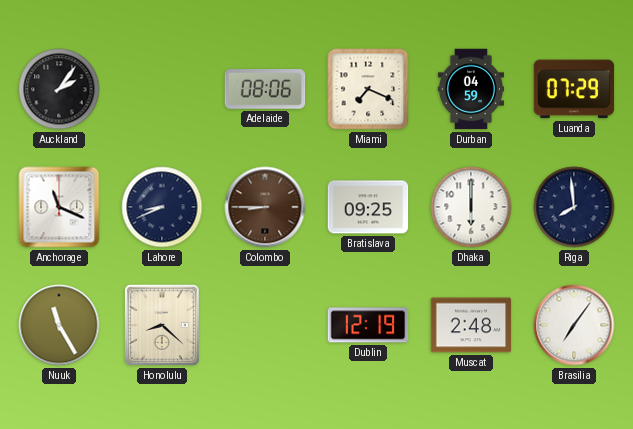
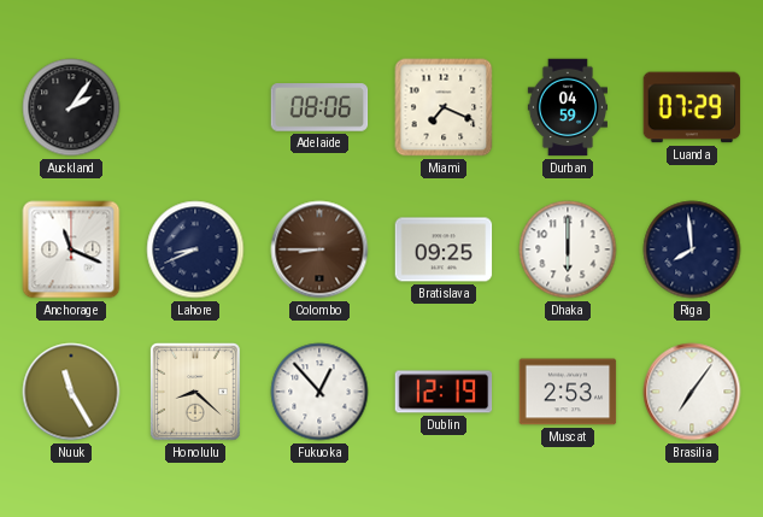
Fukuoka: none -> 12:53
Muscat: 2:48 -> 2:53
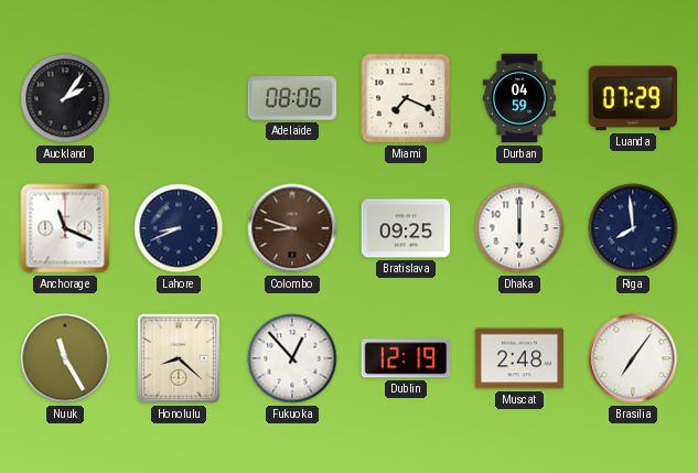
Colombo: 8:45 -> 8:48
Muscat: 2:53 -> 2:48
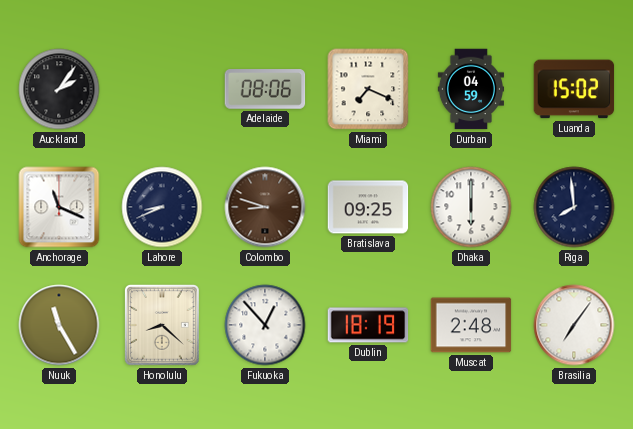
Luanda: 07:29 -> 15:02
Dublin: 12:19 -> 18:19
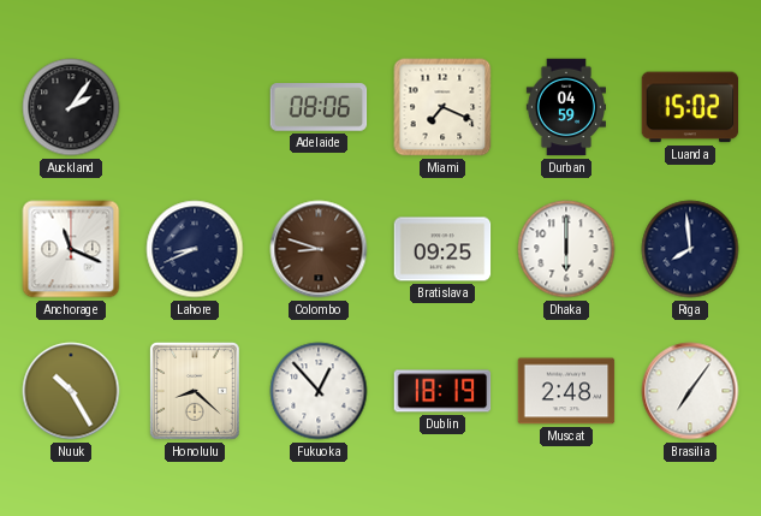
Nuuk: 11:25 -> 10:25
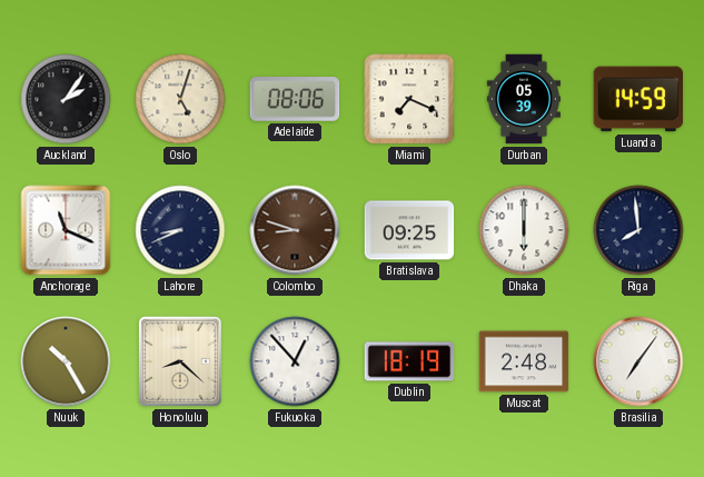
Oslo: none -> 5:03
Durban: 04:59 -> 05:39
Luanda: 15:02 -> 14:59
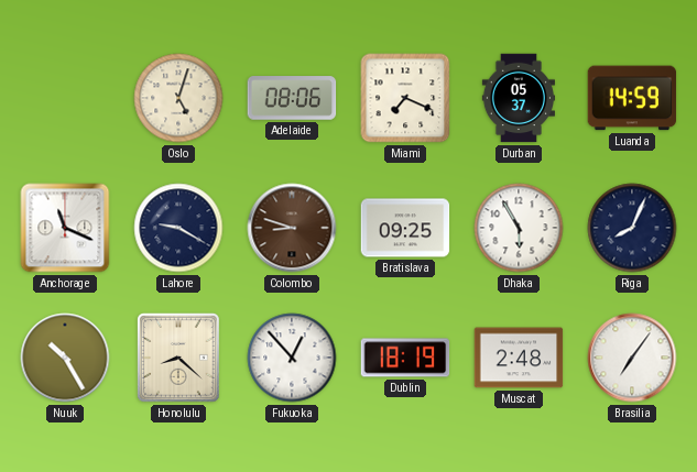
Auckland: 2:06 -> none
Durban: 05:39 -> 05:37
Lahore: 8:41 -> 9:20
Dhaka: 6:00 -> 5:55
Riga: 7:59 -> 8:04
